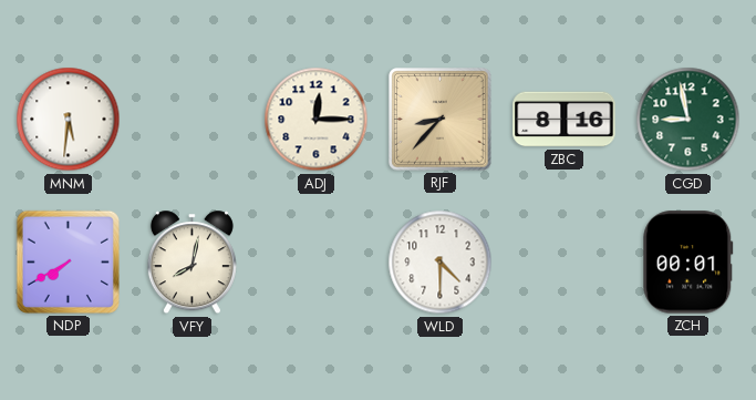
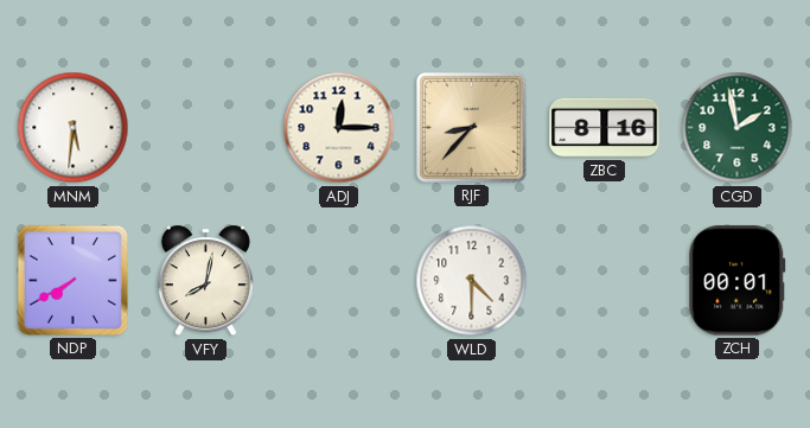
CGD: 8:58 -> 1:58
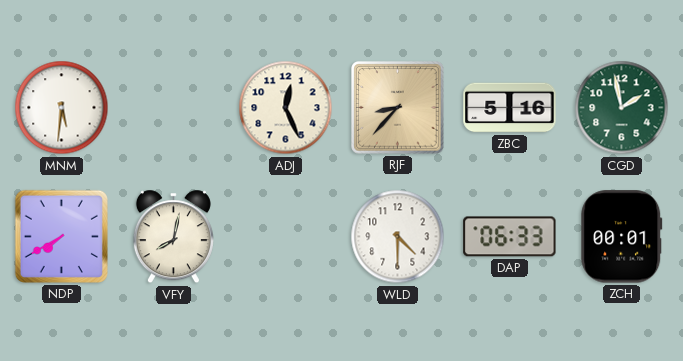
ADJ: 12:15 -> 12:26
ZBC: 8:16 -> 5:16
DAP: none -> 06:33
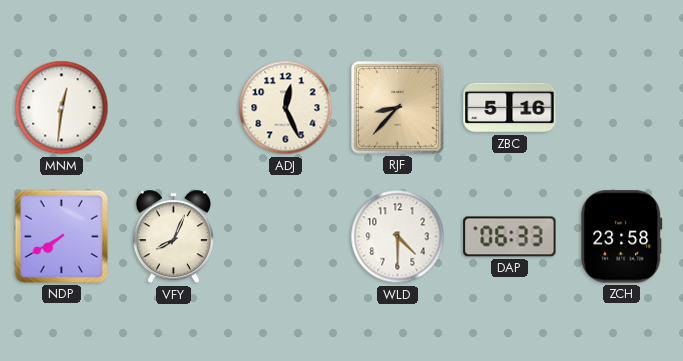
MNM: 5:31 -> 12:31
CGD: 1:58 -> none
VFY: 8:02 -> 8:04
ZCH: 00:01 -> 23:58
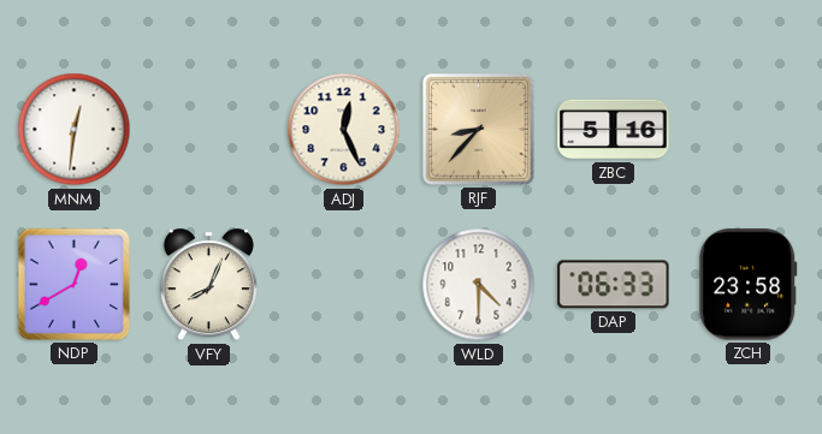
NDP: 7:40 -> 12:40
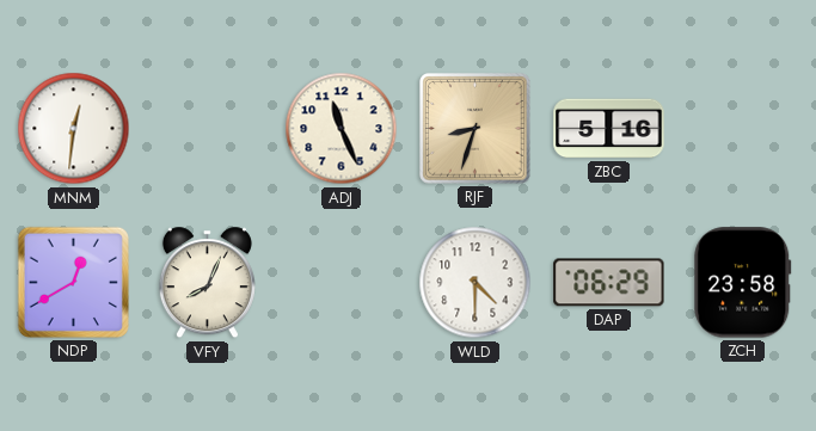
ADJ: 12:26 -> 11:26
RJF: 8:37 -> 8:33
DAP: 06:33 -> 06:29
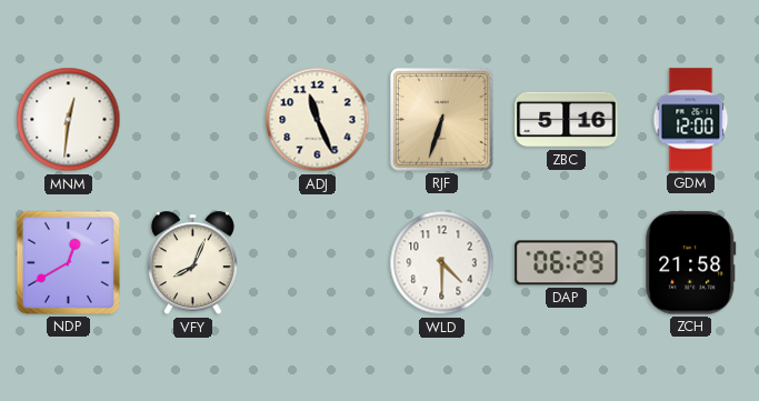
RJF: 8:33 -> 6:33
GDM: none -> 12:00
ZCH: 23:58 -> 21:58
